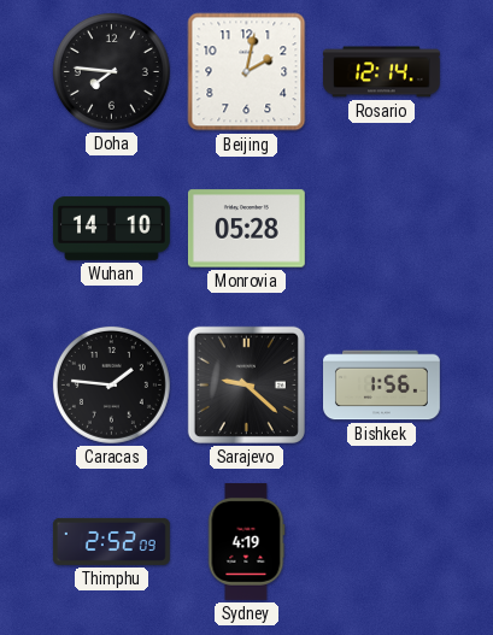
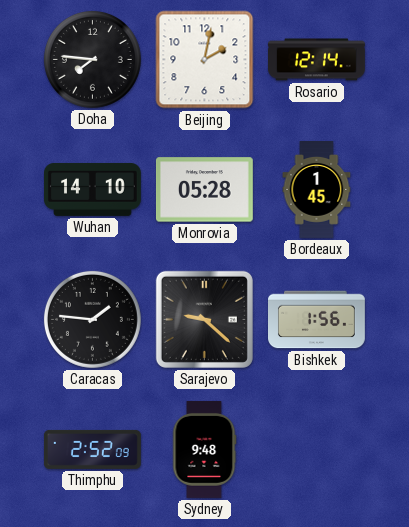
Bordeaux: none -> 1:45
Sydney: 4:19 -> 9:48
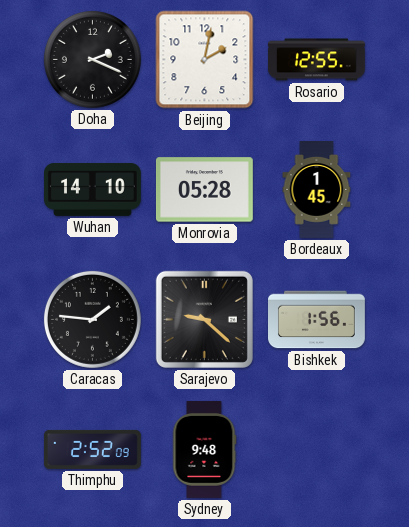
Doha: 7:46 -> 2:19
Rosario: 12:14 -> 12:55
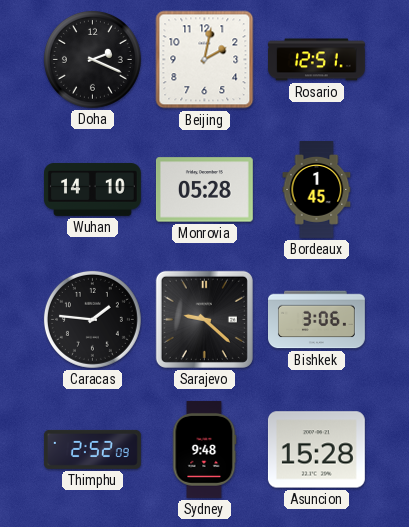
Rosario: 12:55 -> 12:51
Bishkek: 1:56 -> 3:06
Asuncion: none -> 15:28
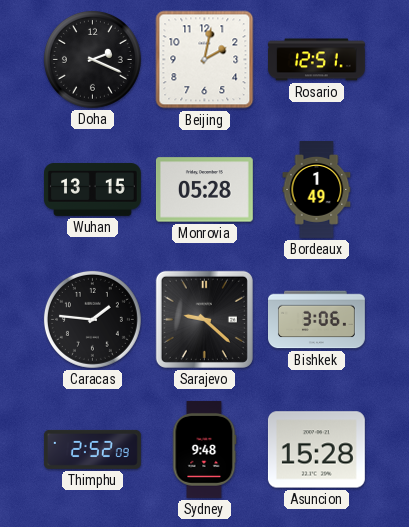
Wuhan: 14:10 -> 13:15
Bordeaux: 1:45 -> 1:49
